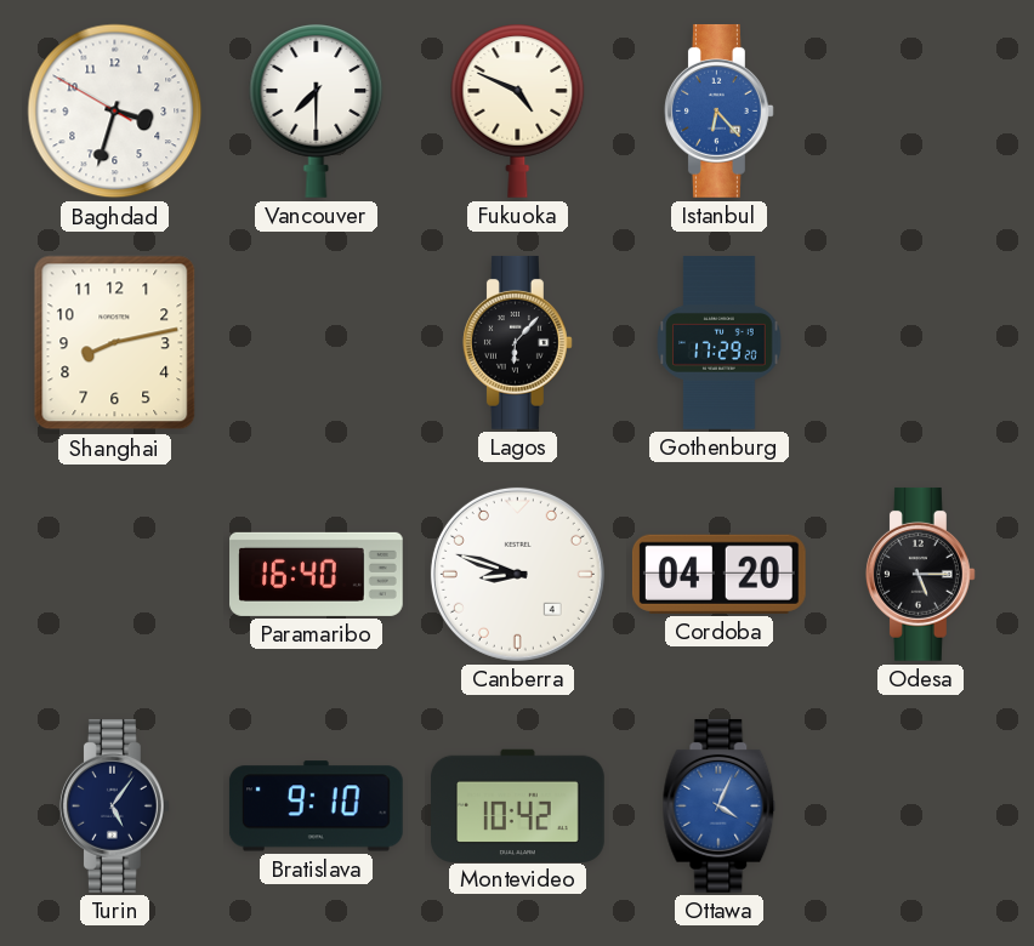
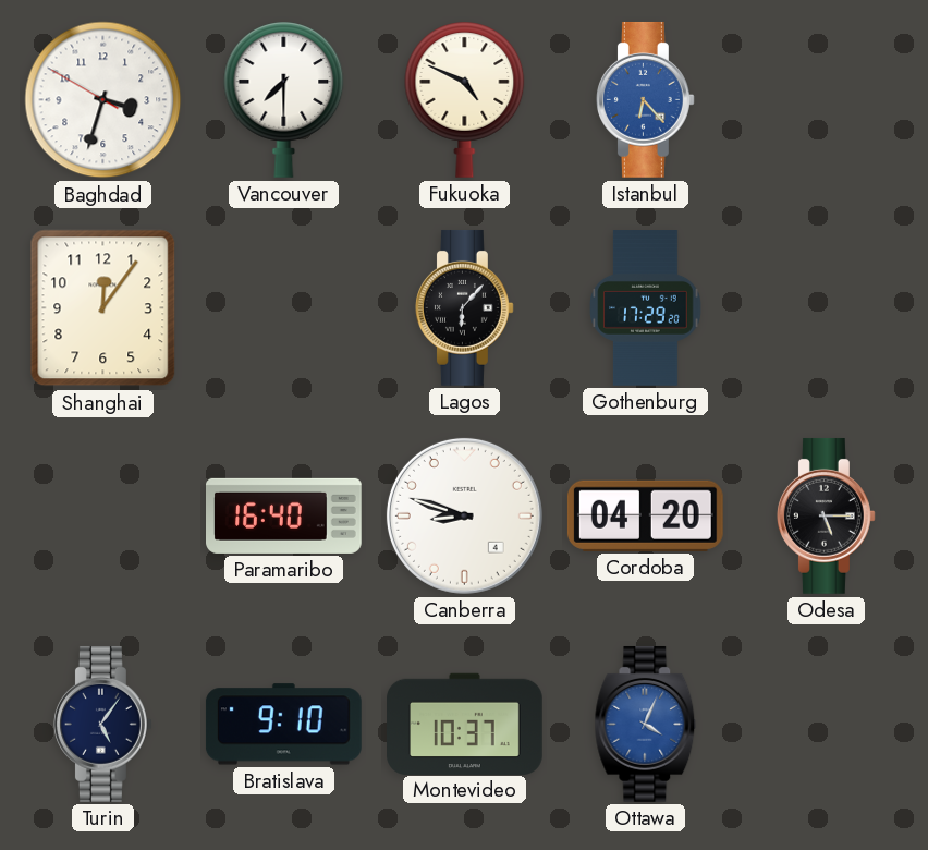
Shanghai: 8:13 -> 12:06
Montevideo: 10:42 -> 10:37
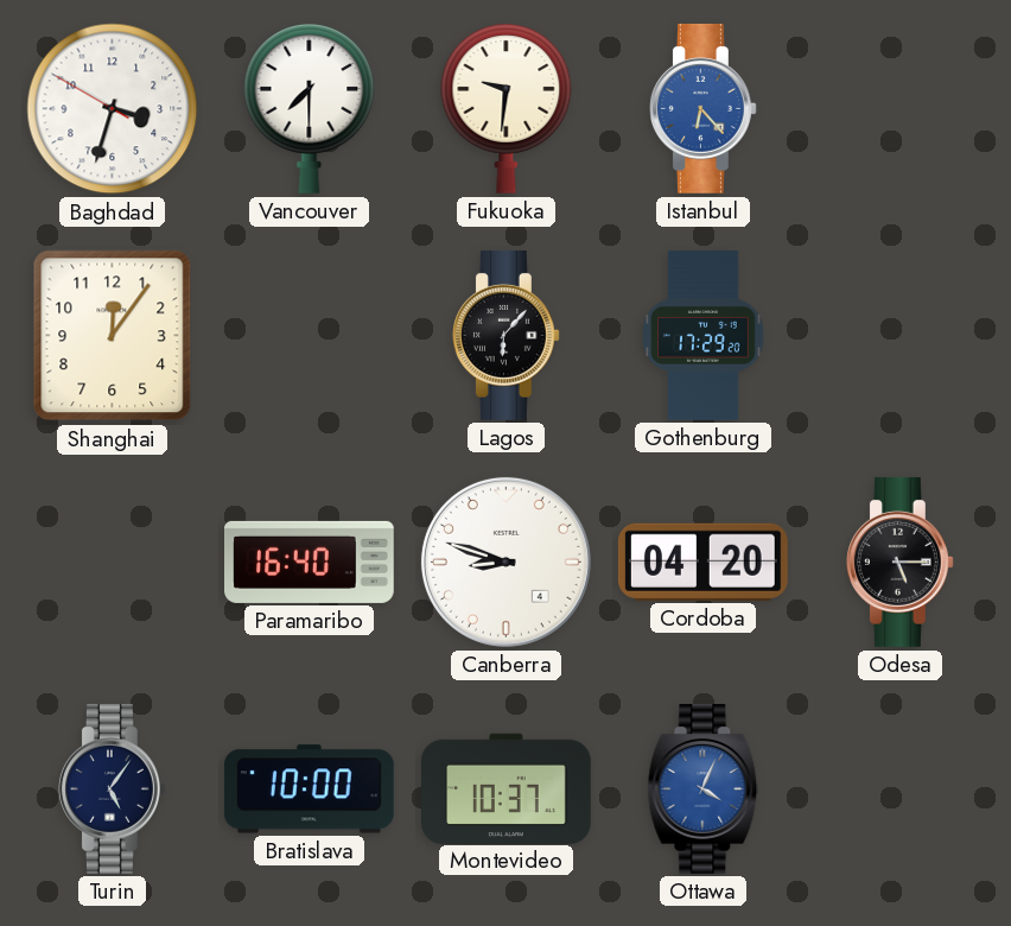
Fukuoka: 4:49 -> 9:31
Bratislava: 9:10 -> 10:00
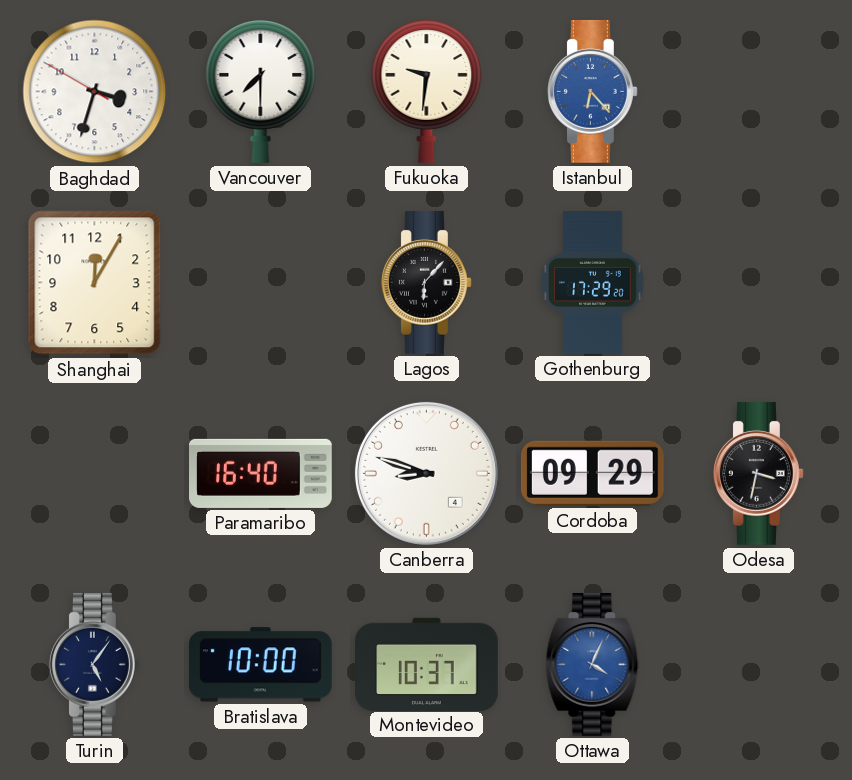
Shanghai: 12:06 -> 12:05
Cordoba: 04:20 -> 09:29
Odesa: 5:15 -> 3:32
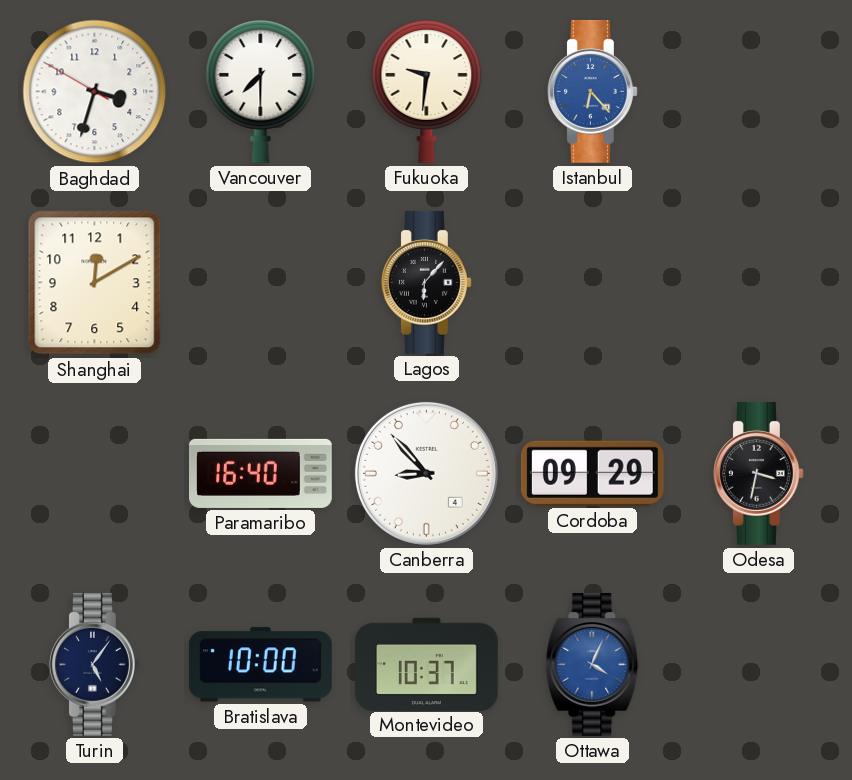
Shanghai: 12:05 -> 12:10
Gothenburg: 17:29 -> none
Canberra: 8:48 -> 8:53
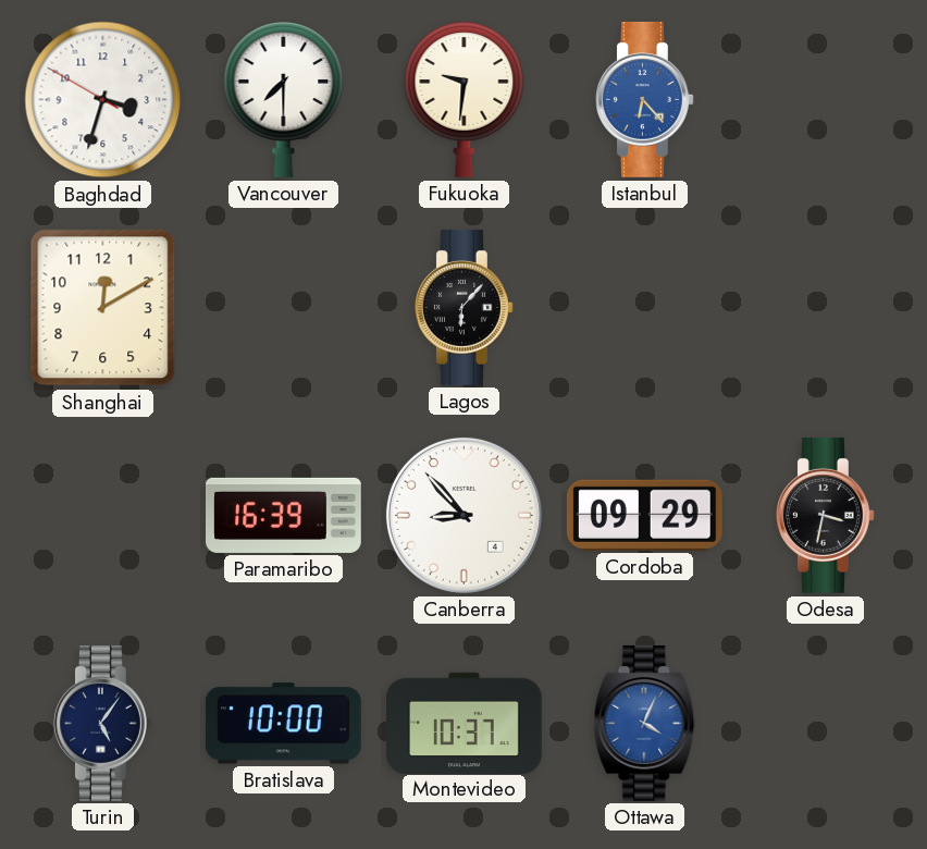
Paramaribo: 16:40 -> 16:39
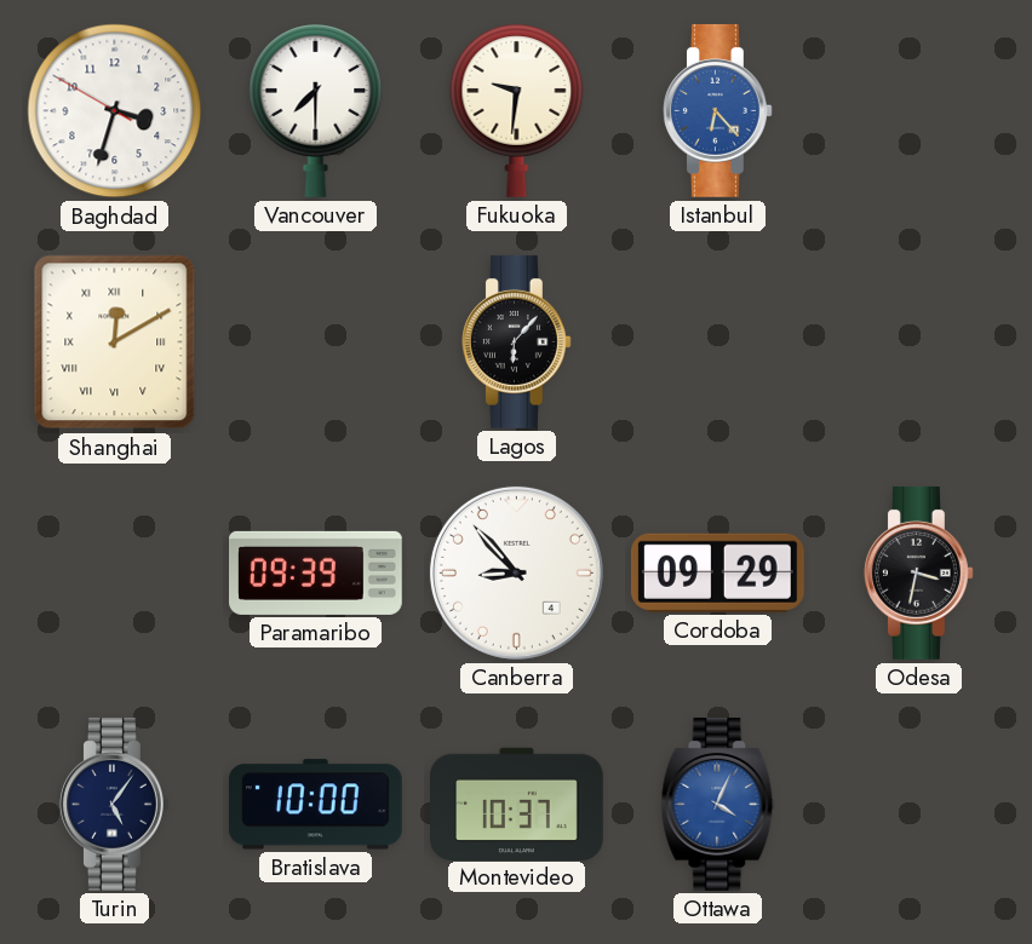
Shanghai numerals: Arabic -> Roman
Paramaribo: 16:39 -> 09:39
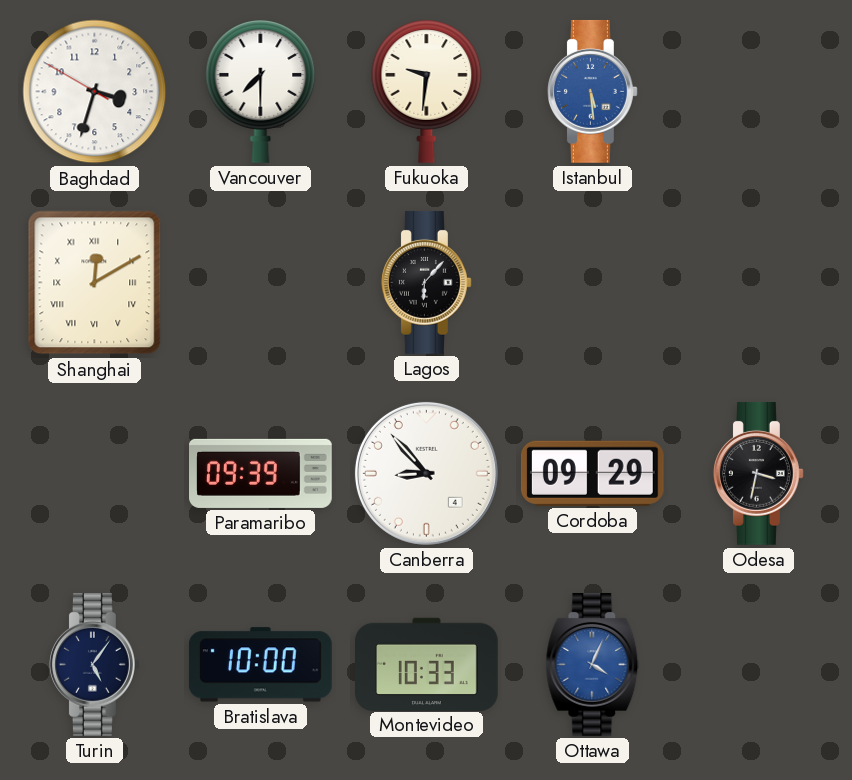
Istanbul: 6:23 -> 5:29
Montevideo: 10:37 -> 10:33
